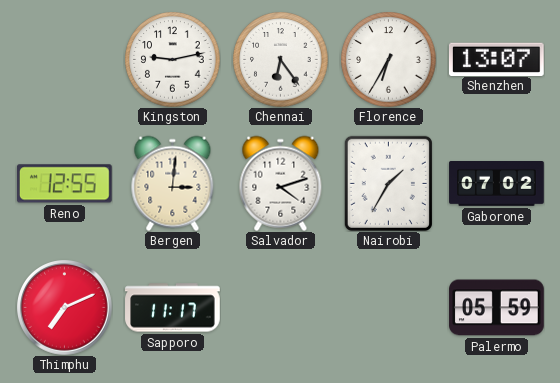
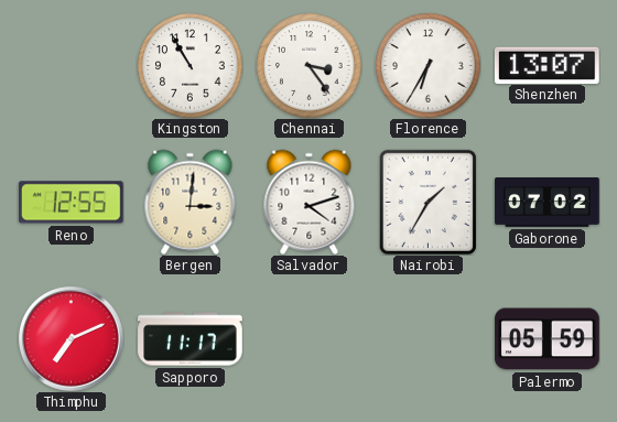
Kingston: 9:13 -> 10:55
Chennai: 6:24 -> 3:24
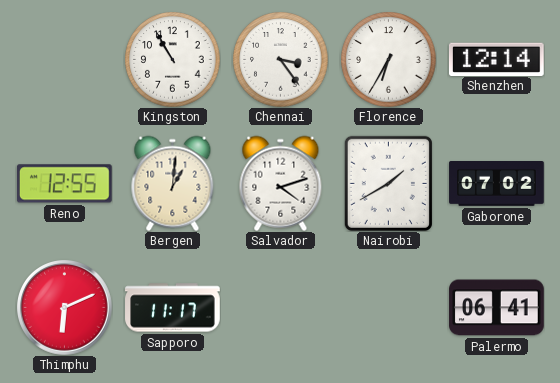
Shenzhen: 13:07 -> 12:14
Bergen: 3:01 -> 1:01
Nairobi: 1:35 -> 1:40
Thimphu: 7:11 -> 6:11
Palermo: 05:59 -> 06:41
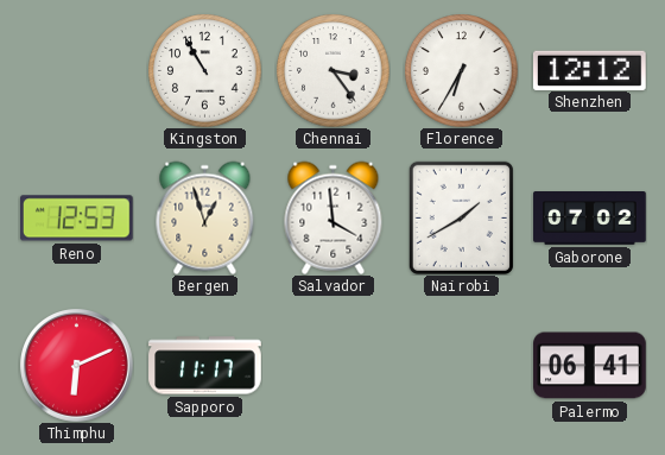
Shenzhen: 12:14 -> 12:12
Reno: 12:55 -> 12:53
Bergen: 1:01 -> 12:57
Salvador: 4:12 -> 3:59
